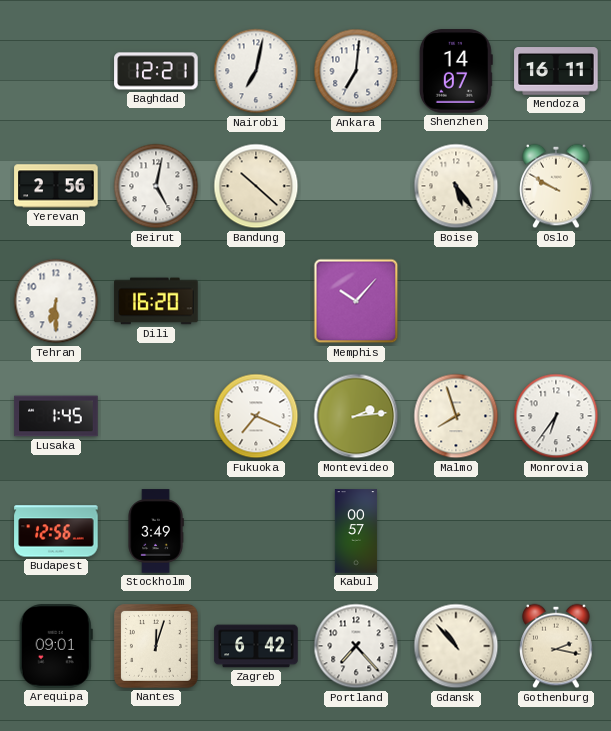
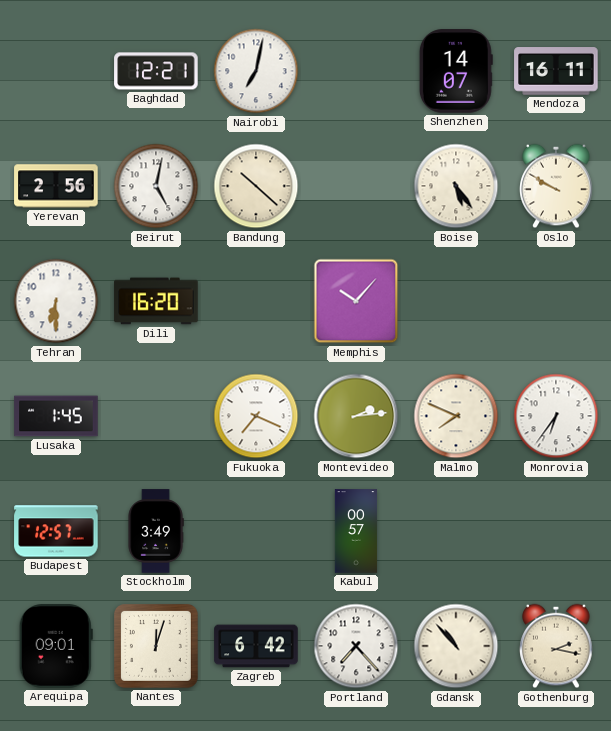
Ankara: 7:01 -> none
Malmo: 7:57 -> 7:49
Budapest: 12:56 -> 12:57
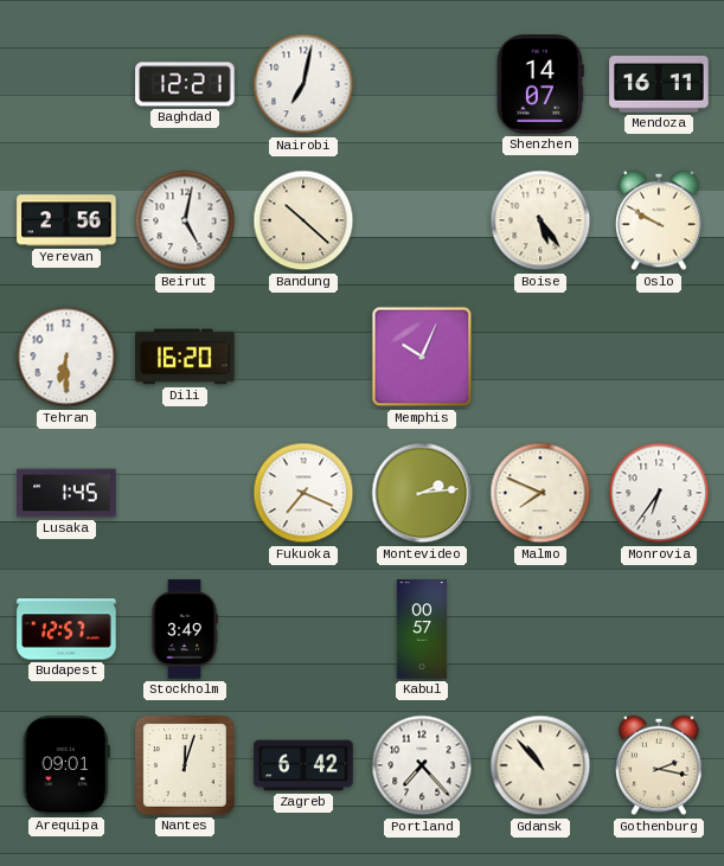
Memphis: 10:07 -> 10:04
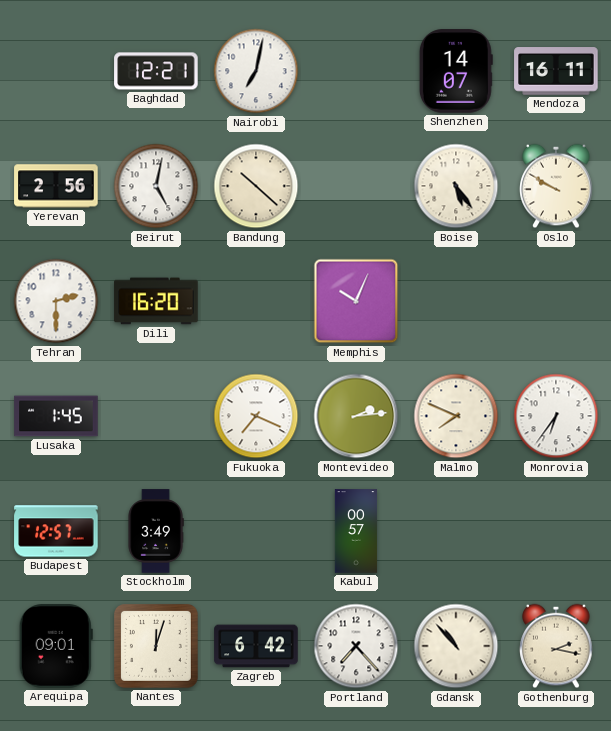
Tehran: 6:30 -> 2:30
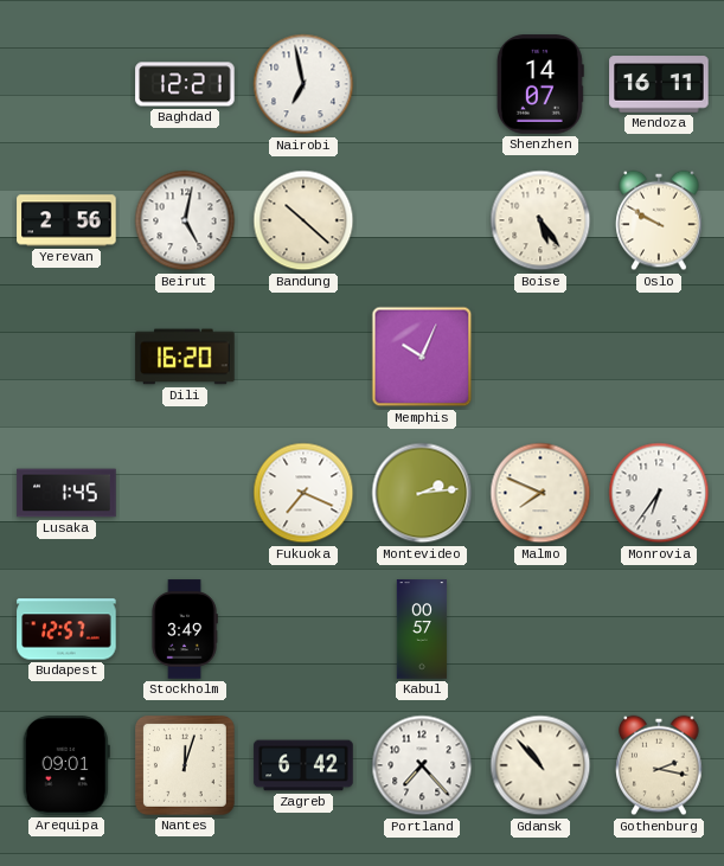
Nairobi: 7:02 -> 6:58
Tehran: 2:30 -> none
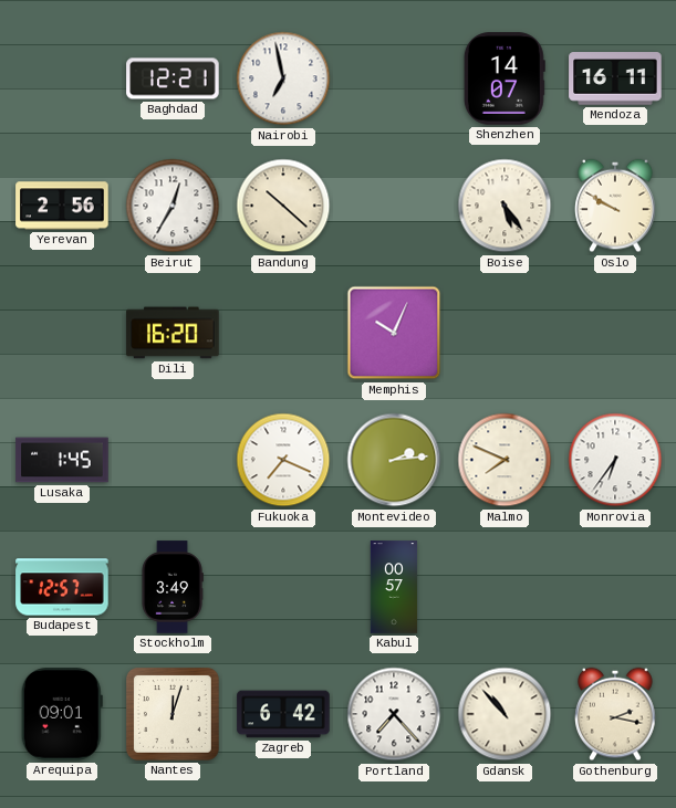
Beirut: 5:02 -> 12:35
